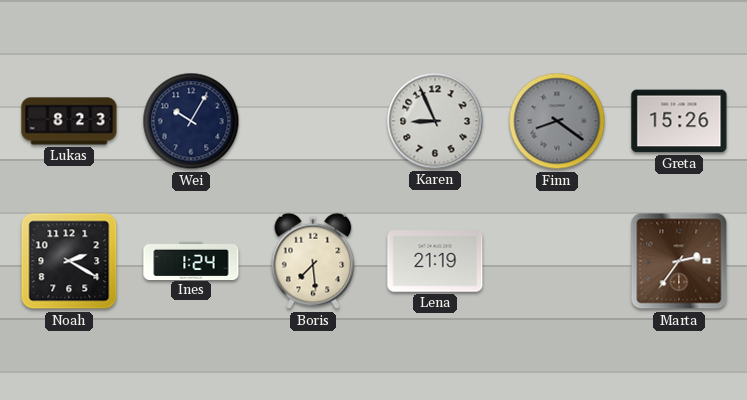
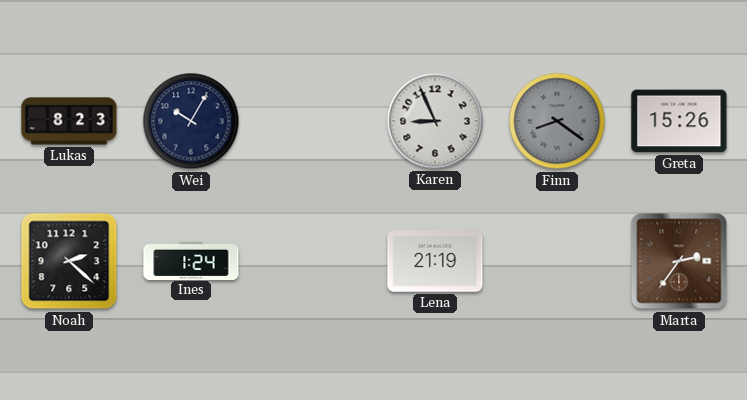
Noah: 2:20 -> 2:22
Boris: 7:29 -> none
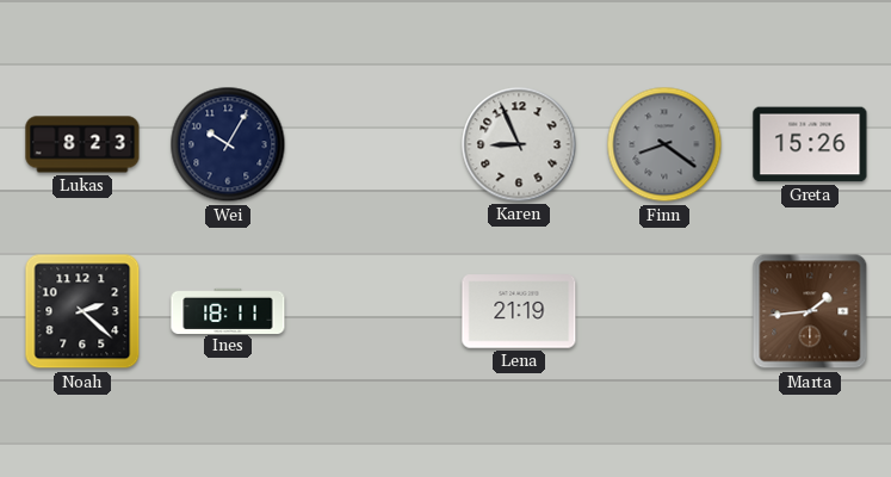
Ines: 1:24 -> 18:11
Marta: 2:36 -> 1:44
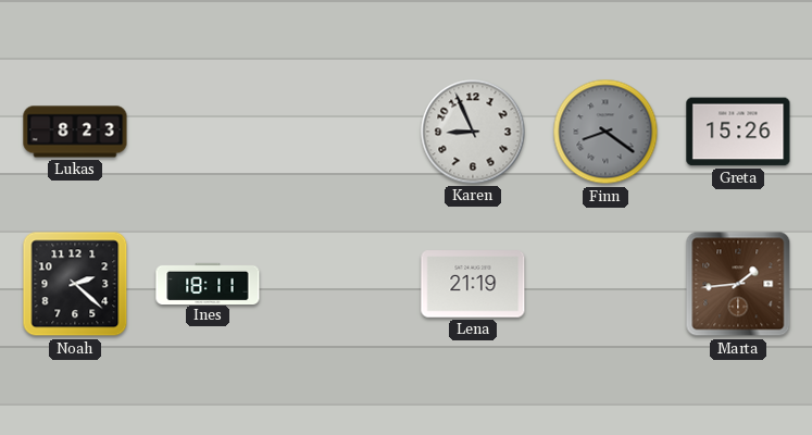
Wei: 10:05 -> none
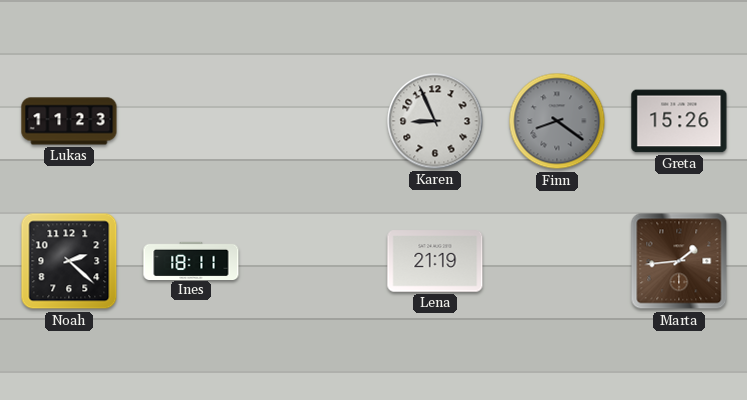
Lukas: 8:23 -> 11:23
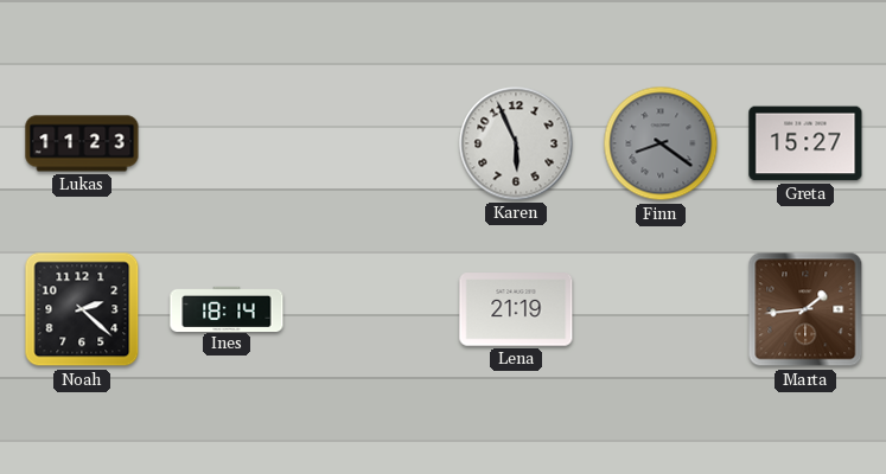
Karen: 8:56 -> 5:56
Greta: 15:26 -> 15:27
Ines: 18:11 -> 18:14
